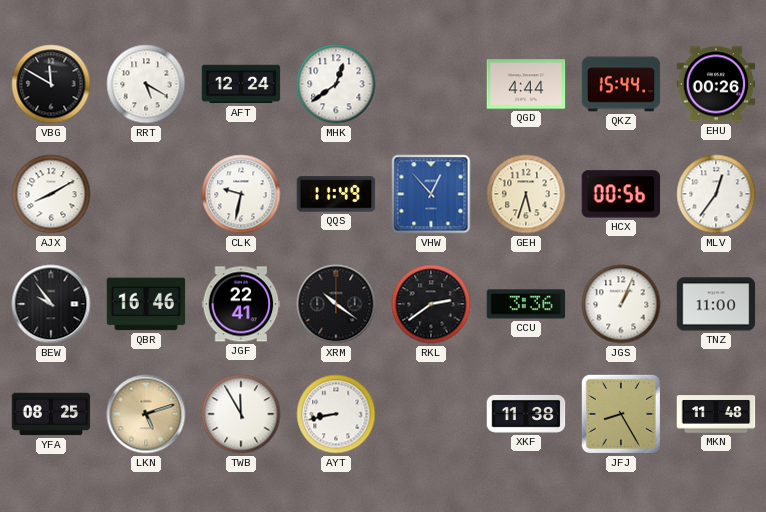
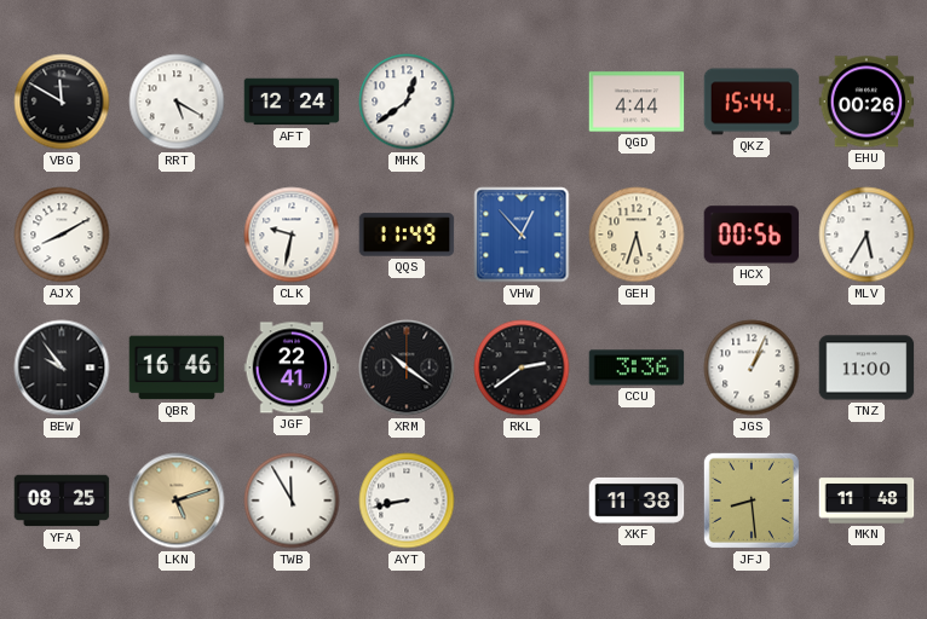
MLV: 12:36 -> 5:35
JFJ: 8:25 -> 8:29
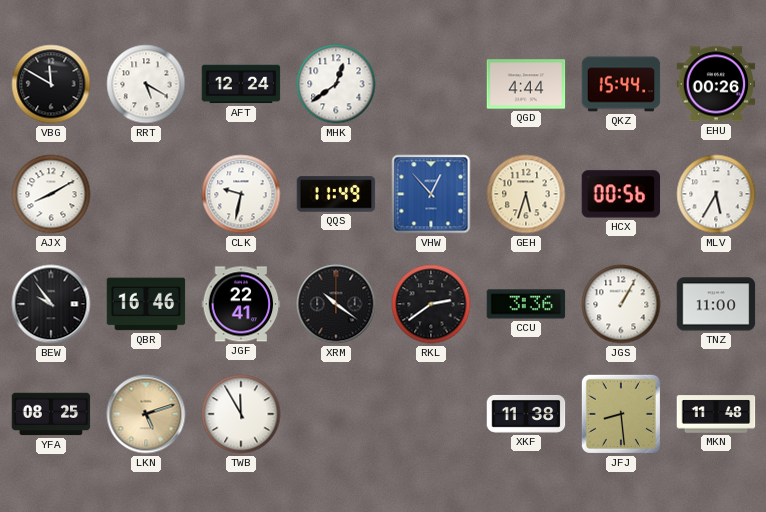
JGS: 1:04 -> 1:05
AYT: 8:43 -> none
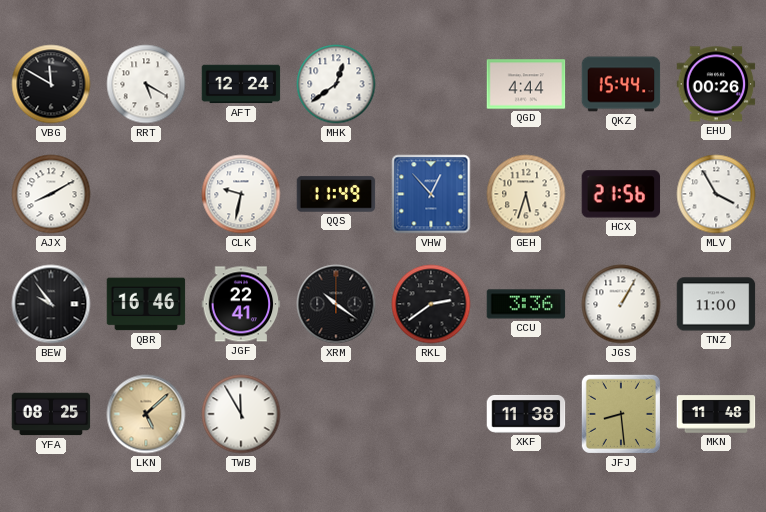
HCX: 00:56 -> 21:56
MLV: 5:35 -> 3:55
LKN: 5:12 -> 5:08
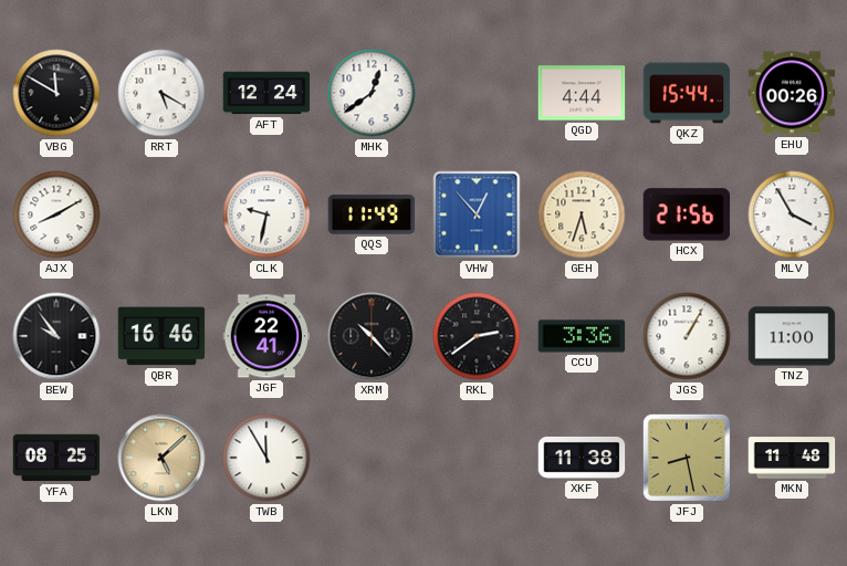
XRM: 10:21 -> 10:23
JFJ: 8:29 -> 8:28
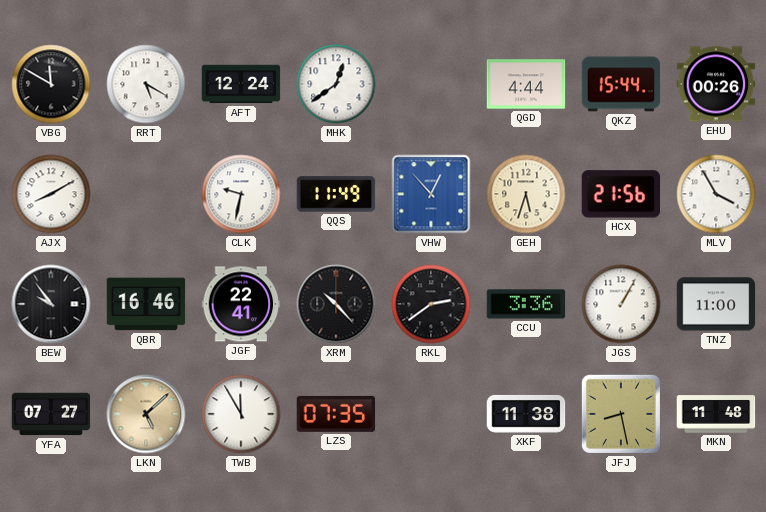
YFA: 08:25 -> 07:27
LZS: none -> 07:35
